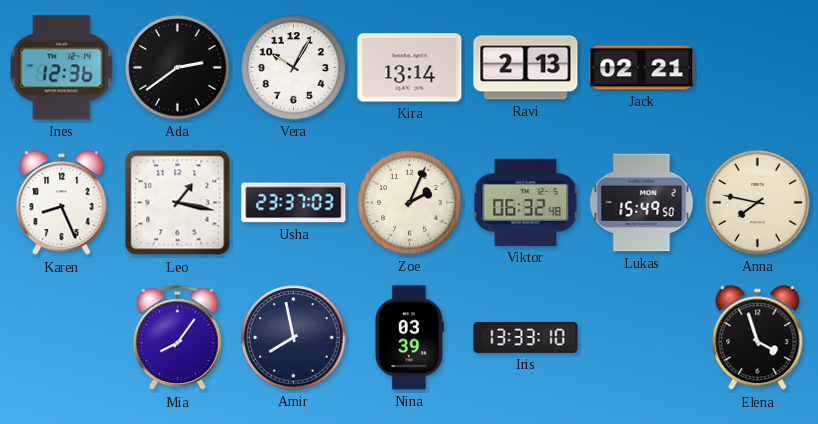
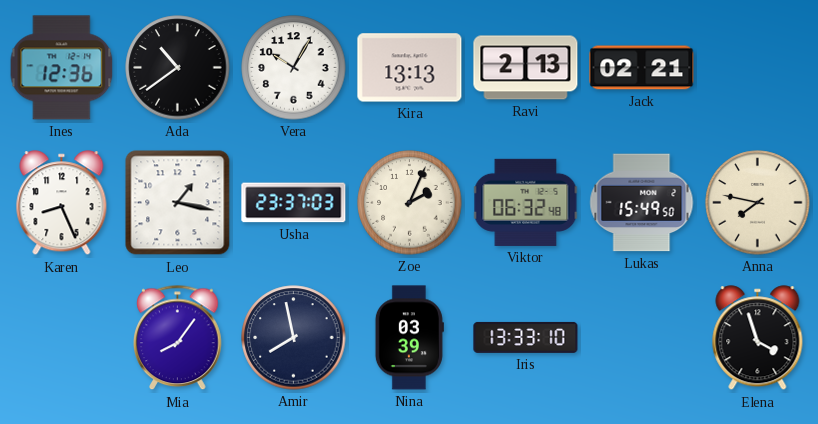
Ada: 2:39 -> 10:39
Kira: 13:14 -> 13:13
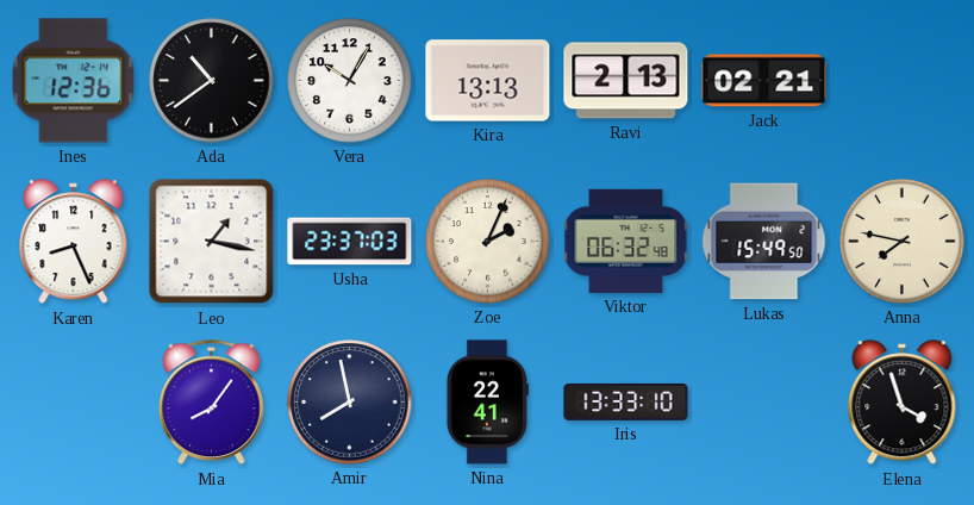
Nina: 03:39 -> 22:41
